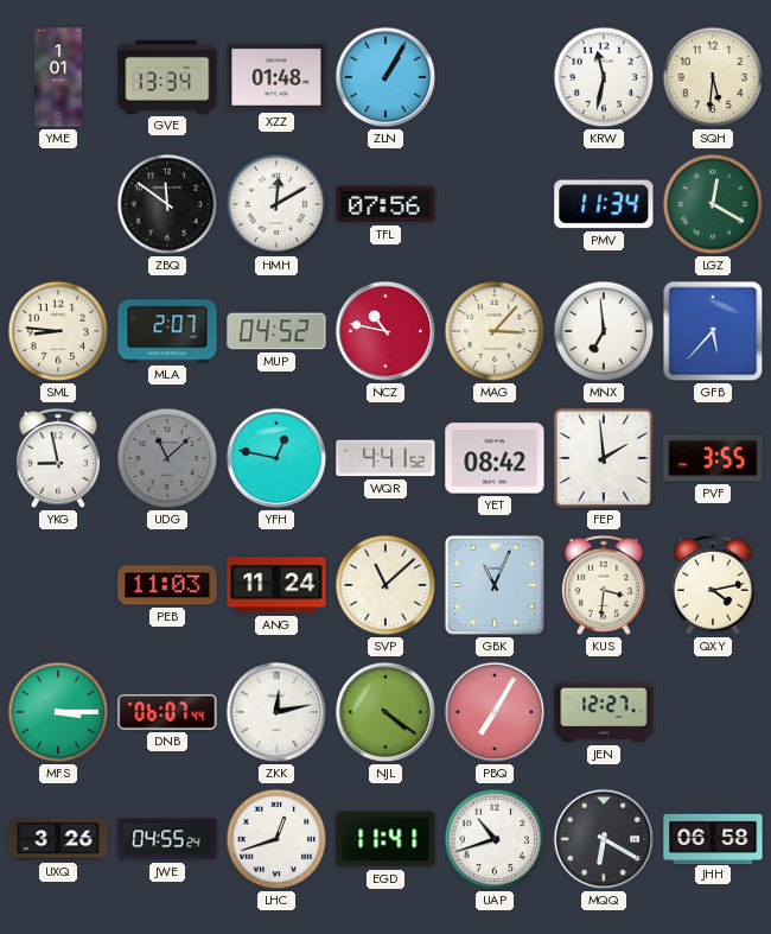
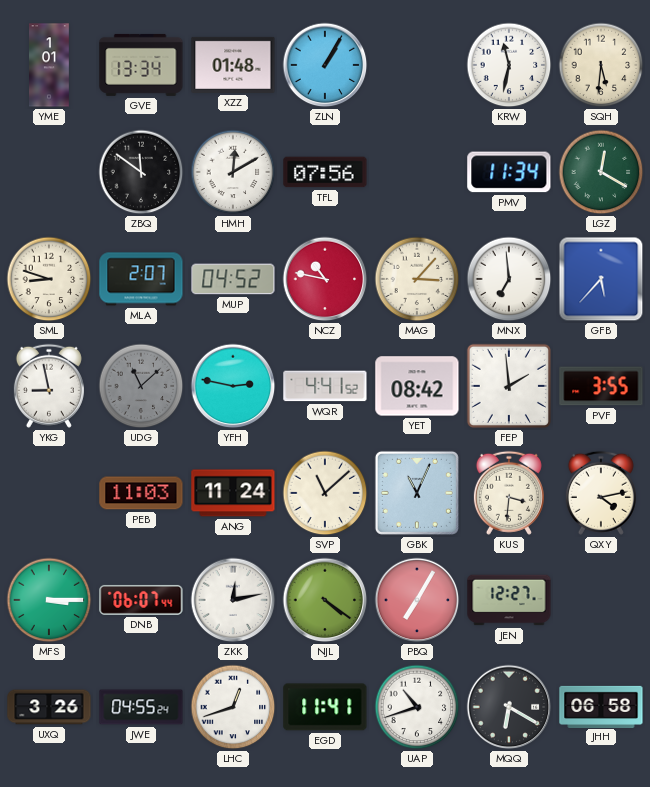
SML: 8:46 -> 8:48
YFH: 12:47 -> 2:47
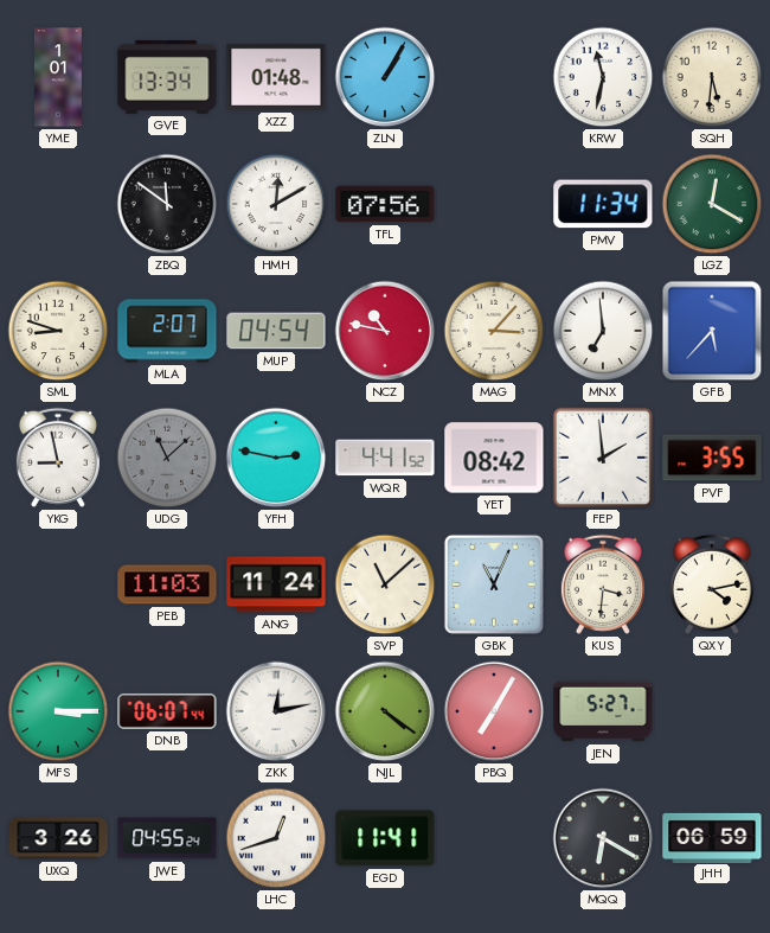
MUP: 04:52 -> 04:54
JEN: 12:27 -> 5:27
UAP: 10:42 -> none
JHH: 06:58 -> 06:59
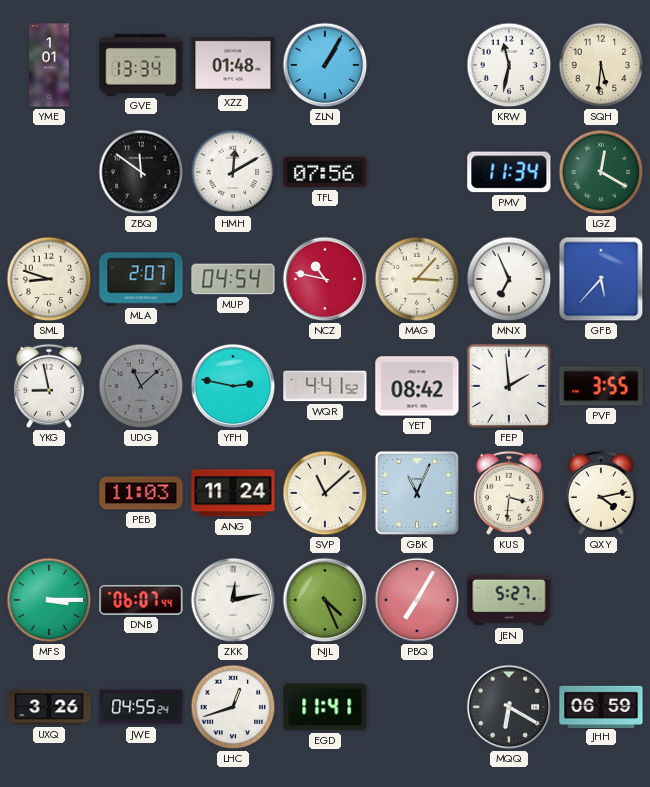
MNX: 6:59 -> 6:56
NJL: 4:21 -> 4:26
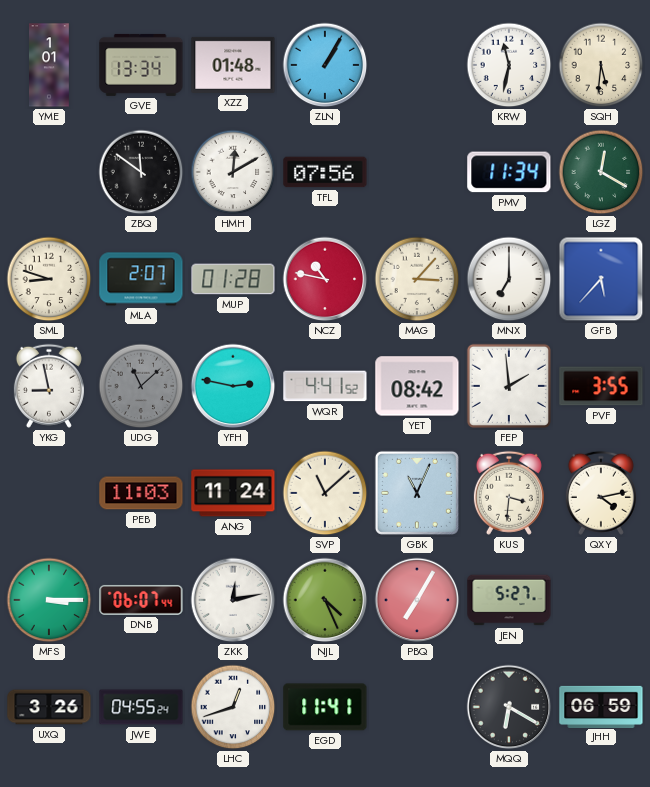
MUP: 04:54 -> 01:28
MNX: 6:56 -> 7:00
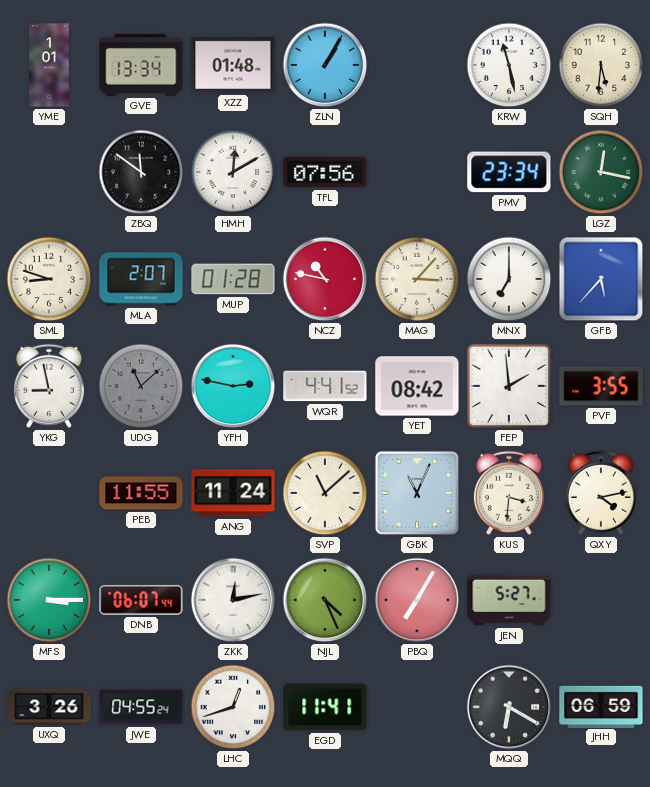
KRW: 11:32 -> 11:28
PMV: 11:34 -> 23:34
LGZ: 12:20 -> 12:17
PEB: 11:03 -> 11:55
